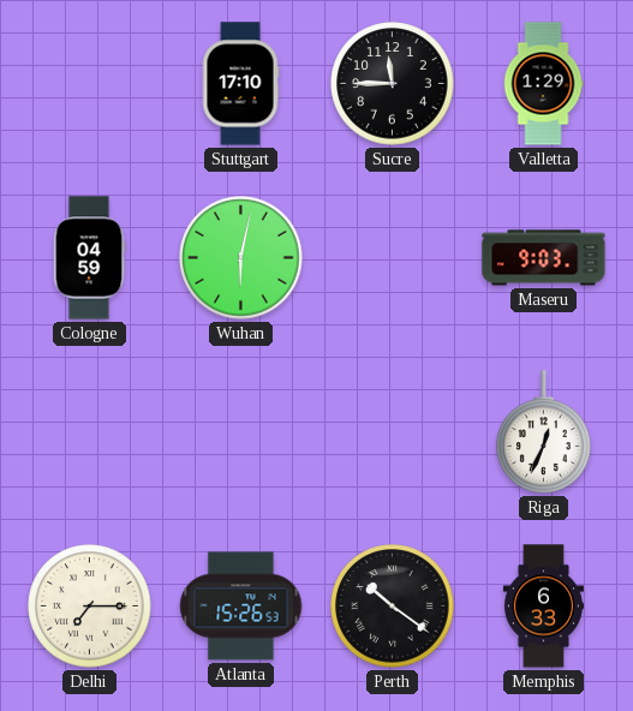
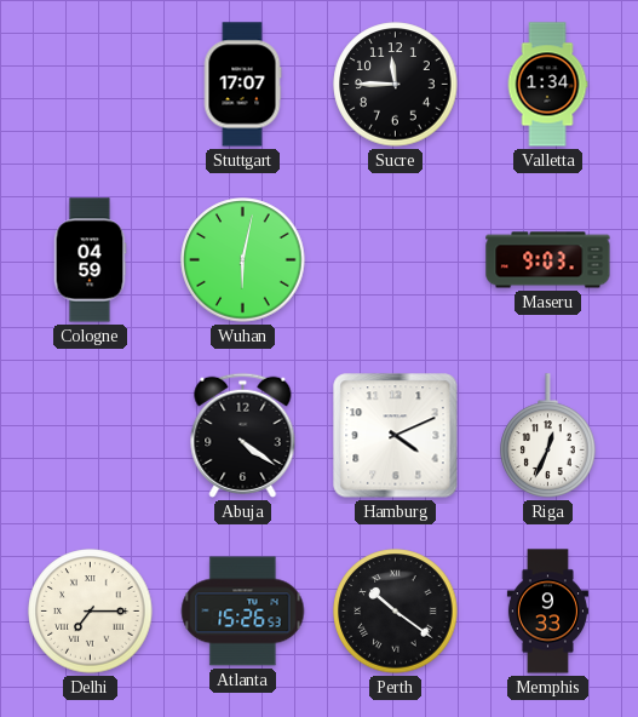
Stuttgart: 17:10 -> 17:07
Valletta: 1:29 -> 1:34
Abuja: none -> 4:21
Hamburg: none -> 4:11
Memphis: 6:33 -> 9:33
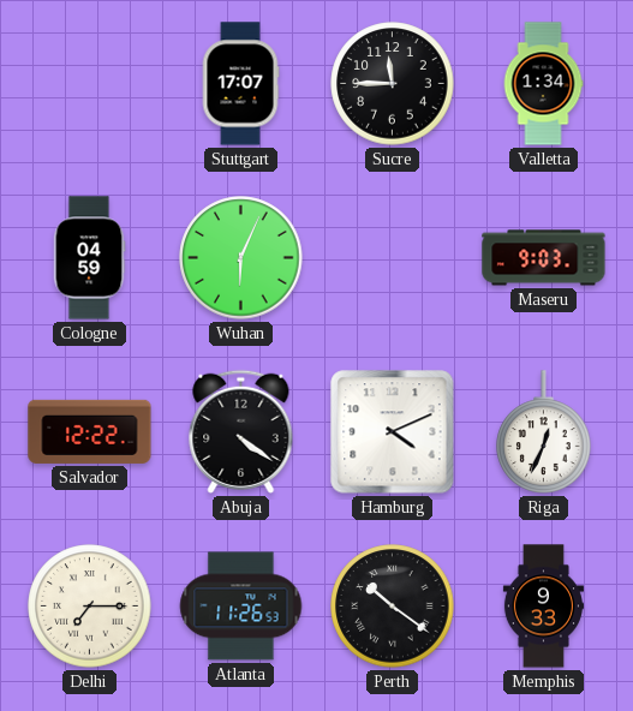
Wuhan: 6:02 -> 6:04
Salvador: none -> 12:22
Atlanta: 15:26 -> 11:26
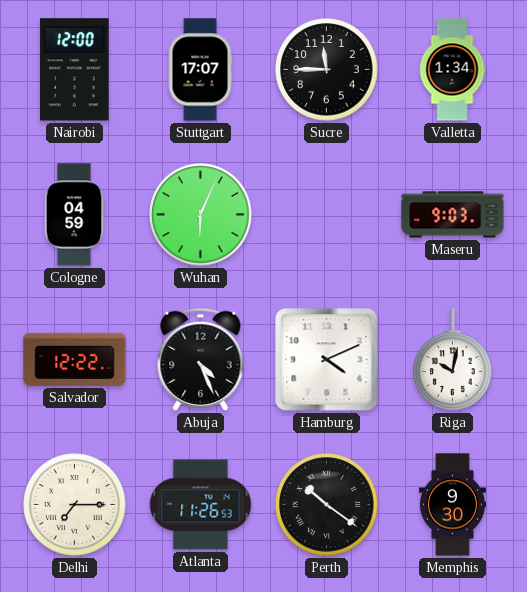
Nairobi: none -> 12:00
Abuja: 4:21 -> 4:26
Riga: 12:34 -> 10:02
Memphis: 9:33 -> 9:30
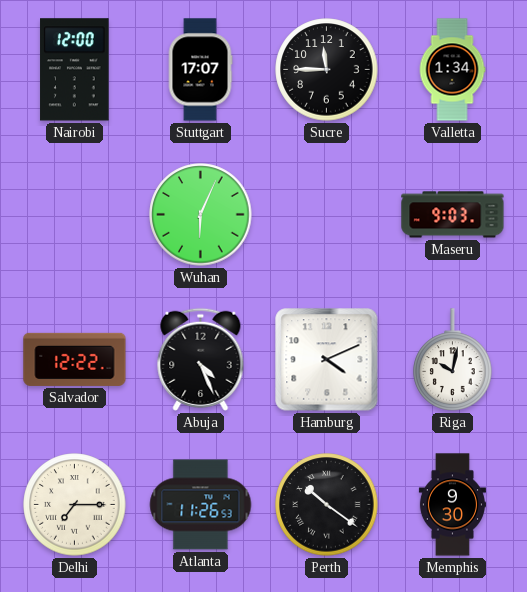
Cologne: 04:59 -> none
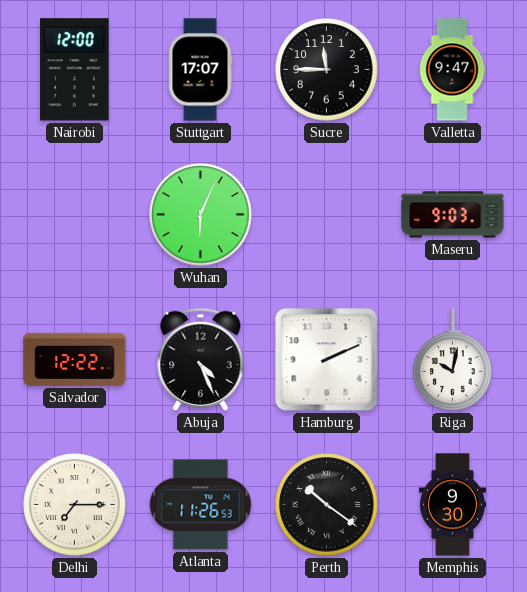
Valletta: 1:34 -> 9:47
Hamburg: 4:11 -> 2:11
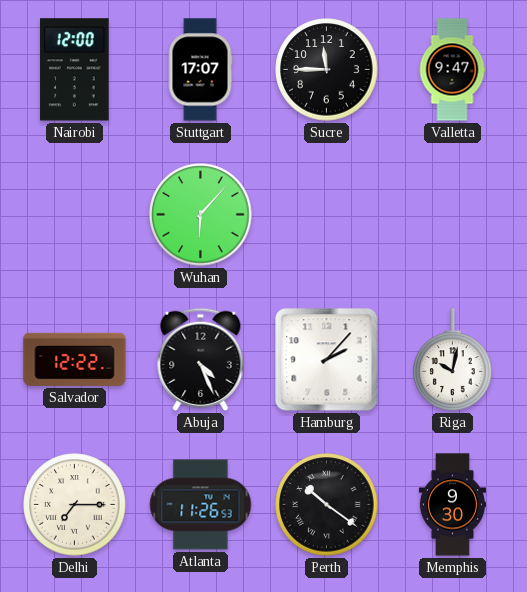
Wuhan: 6:04 -> 6:07
Maseru: 9:03 -> none
Hamburg: 2:11 -> 2:07
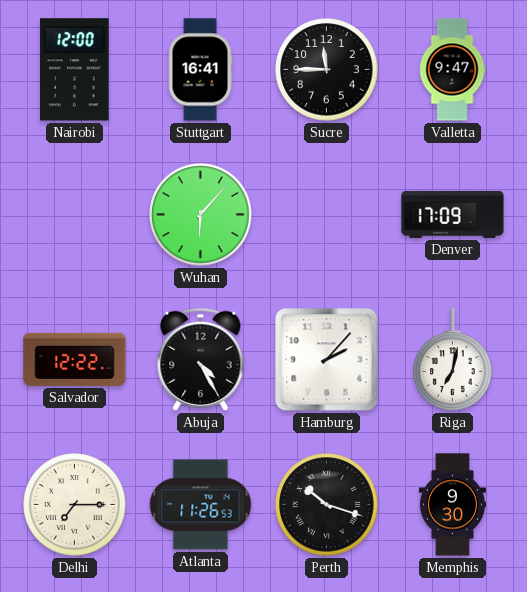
Stuttgart: 17:07 -> 16:41
Denver: none -> 17:09
Abuja: 4:26 -> 4:25
Riga: 10:02 -> 7:02
Perth: 10:21 -> 10:18
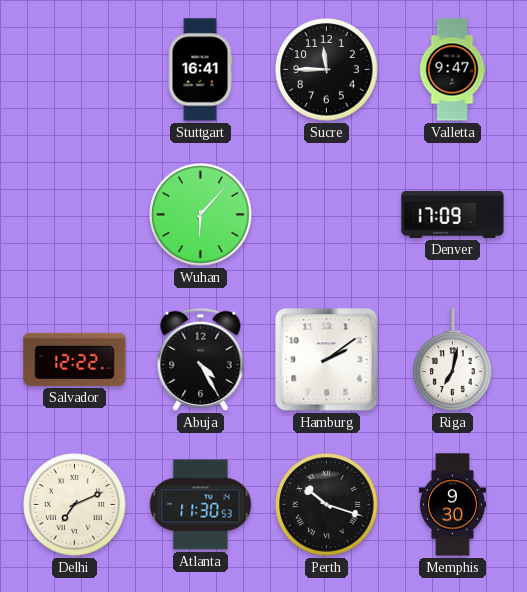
Nairobi: 12:00 -> none
Hamburg: 2:07 -> 2:09
Delhi: 7:15 -> 7:11
Atlanta: 11:26 -> 11:30
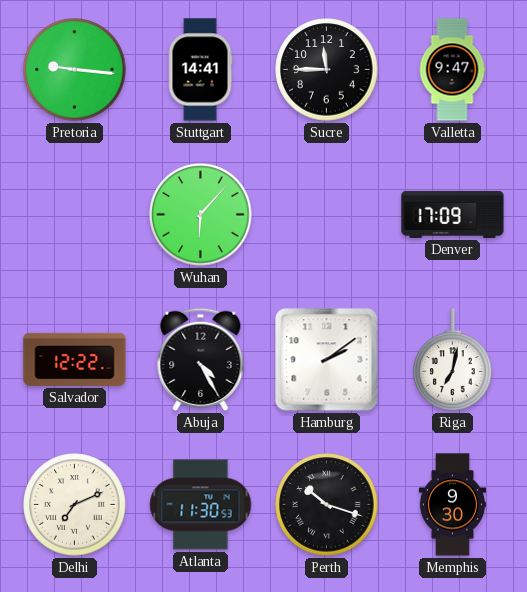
Pretoria: none -> 9:16
Stuttgart: 16:41 -> 14:41
